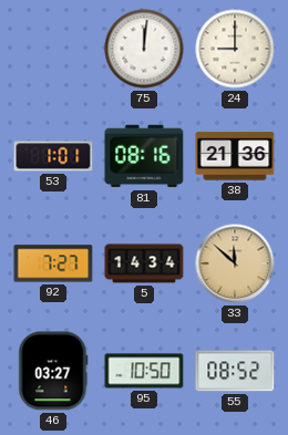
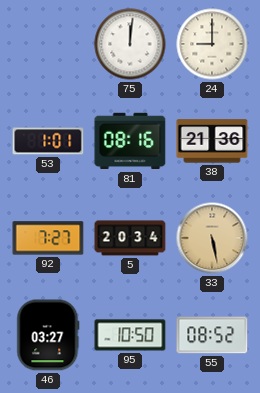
5: 14:34 -> 20:34
33: 11:52 -> 5:28
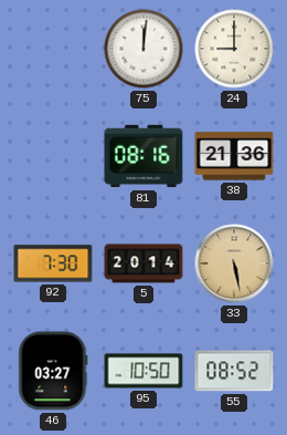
53: 1:01 -> none
92: 7:27 -> 7:30
5: 20:34 -> 20:14
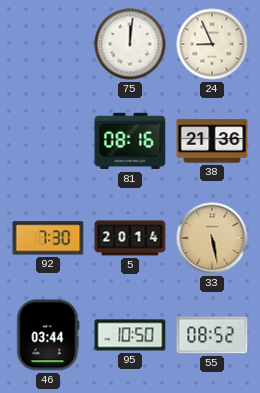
24: 9:00 -> 8:56
46: 03:27 -> 03:44
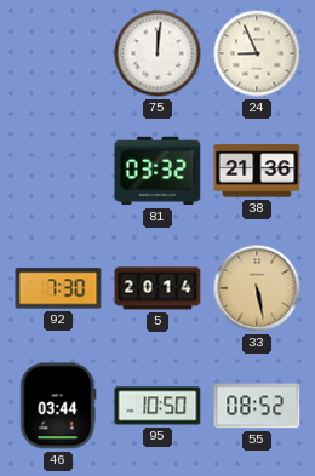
81: 08:16 -> 03:32
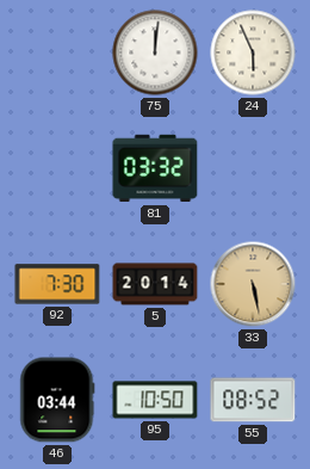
24: 8:56 -> 5:56
38: 21:36 -> none
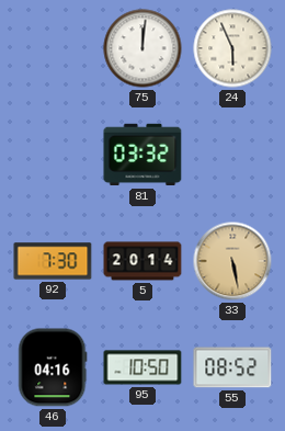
46: 03:44 -> 04:16
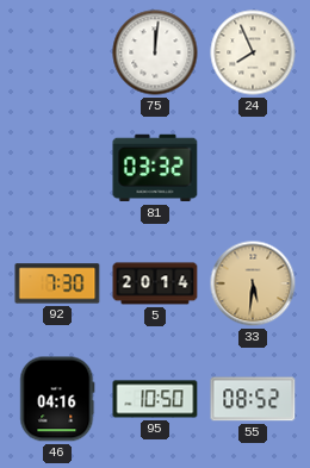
24: 5:56 -> 7:56
33: 5:28 -> 5:31
